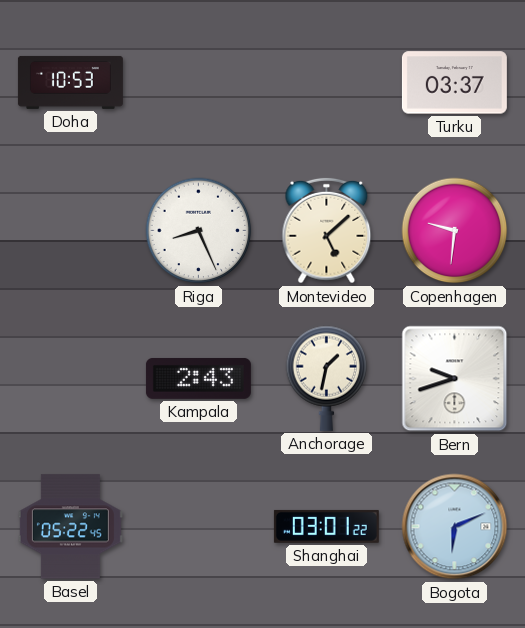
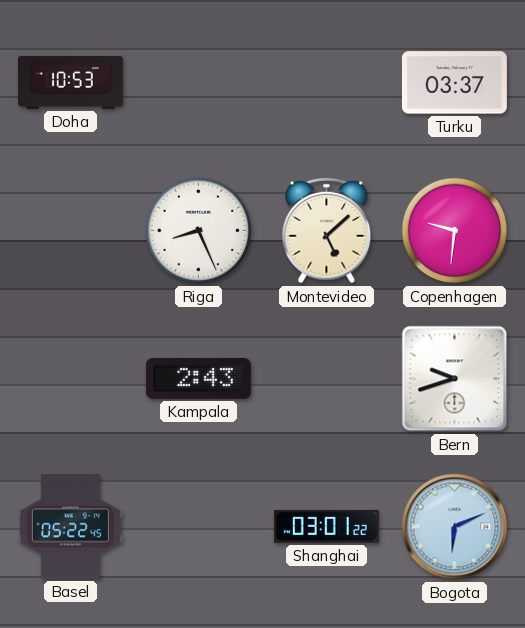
Anchorage: 1:32 -> none
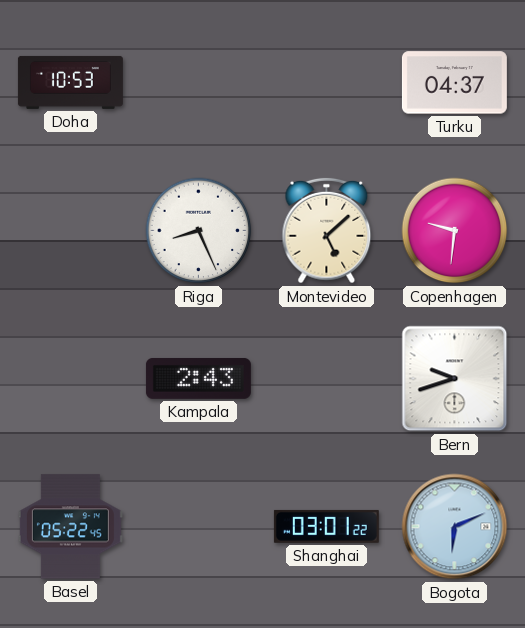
Turku: 03:37 -> 04:37
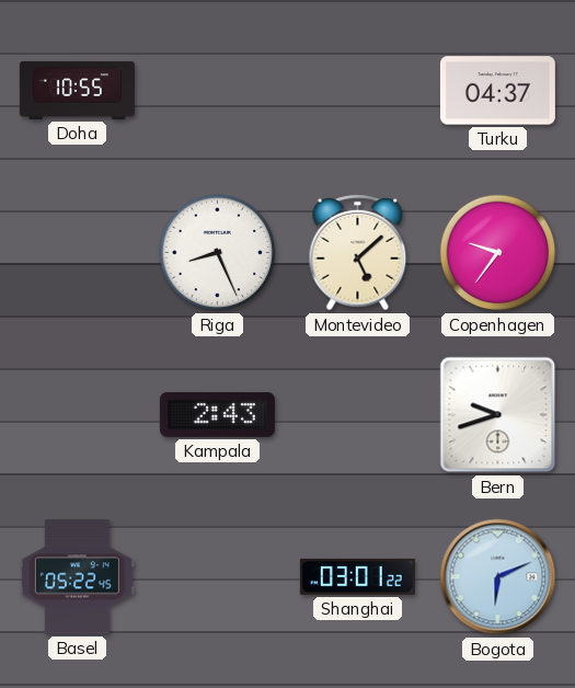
Doha: 10:53 -> 10:55
Copenhagen: 9:31 -> 9:36
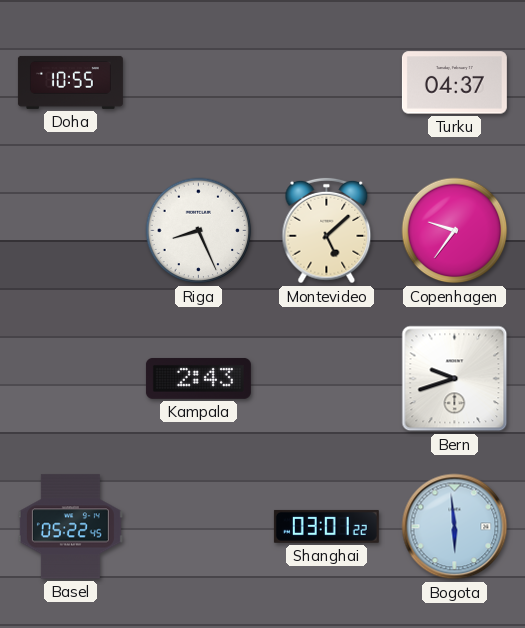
Bogota: 6:11 -> 5:59
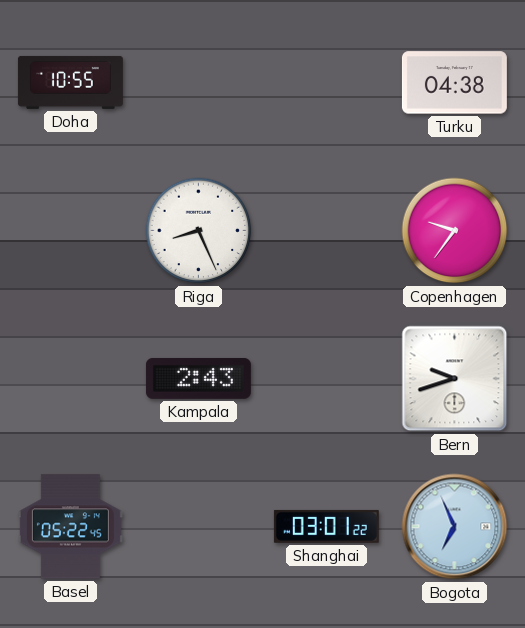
Turku: 04:37 -> 04:38
Montevideo: 5:08 -> none
Bogota: 5:59 -> 6:56
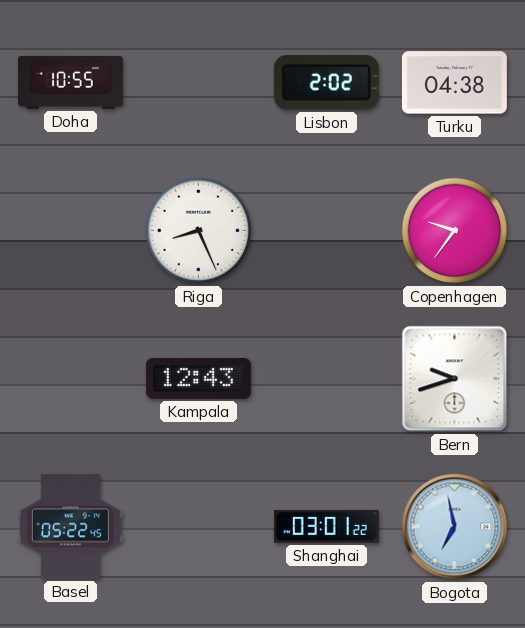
Lisbon: none -> 2:02
Kampala: 2:43 -> 12:43
Bogota: 6:56 -> 6:58
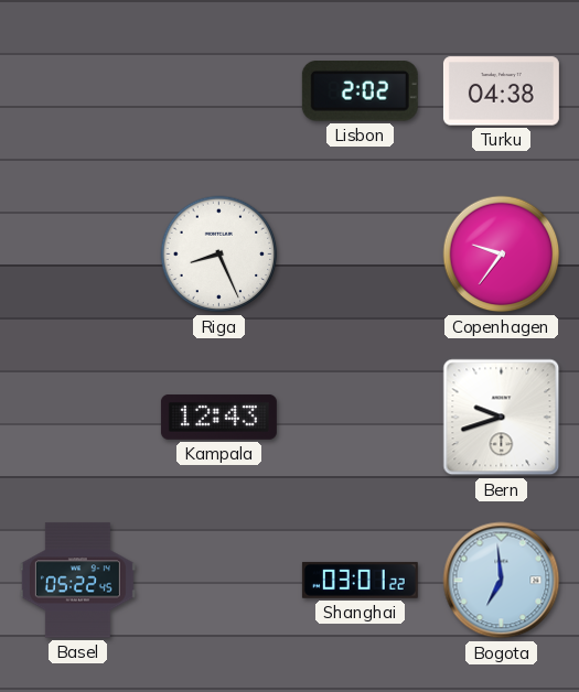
Doha: 10:55 -> none
Bogota: 6:58 -> 6:59
